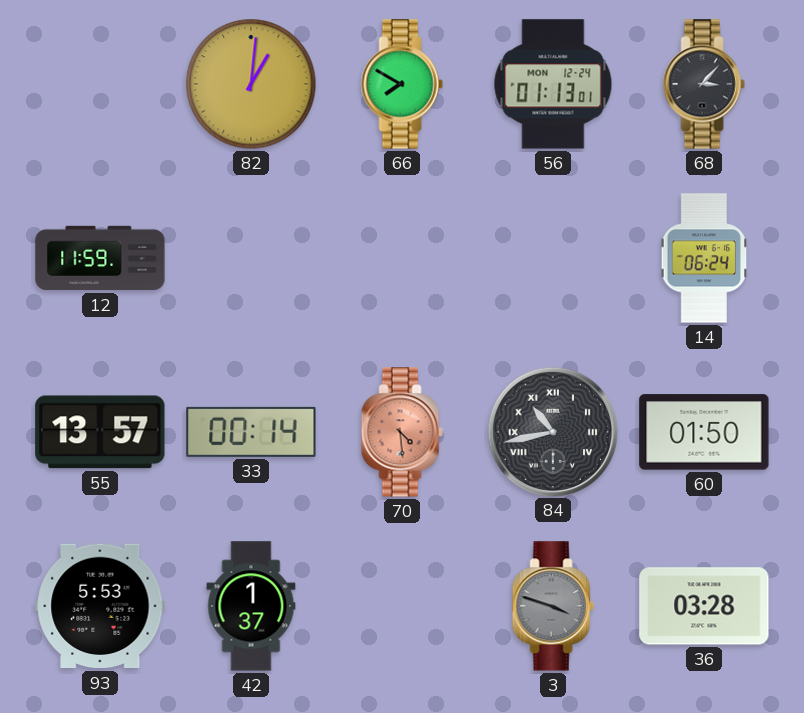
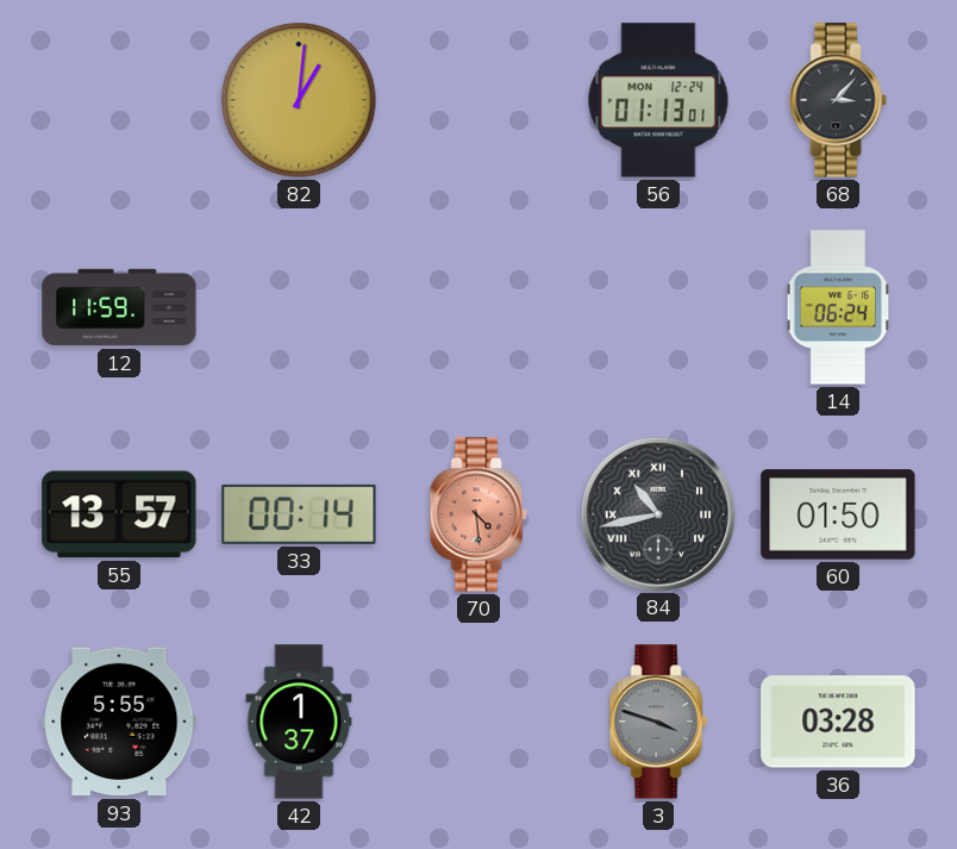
66: 7:50 -> none
93: 5:53 -> 5:55
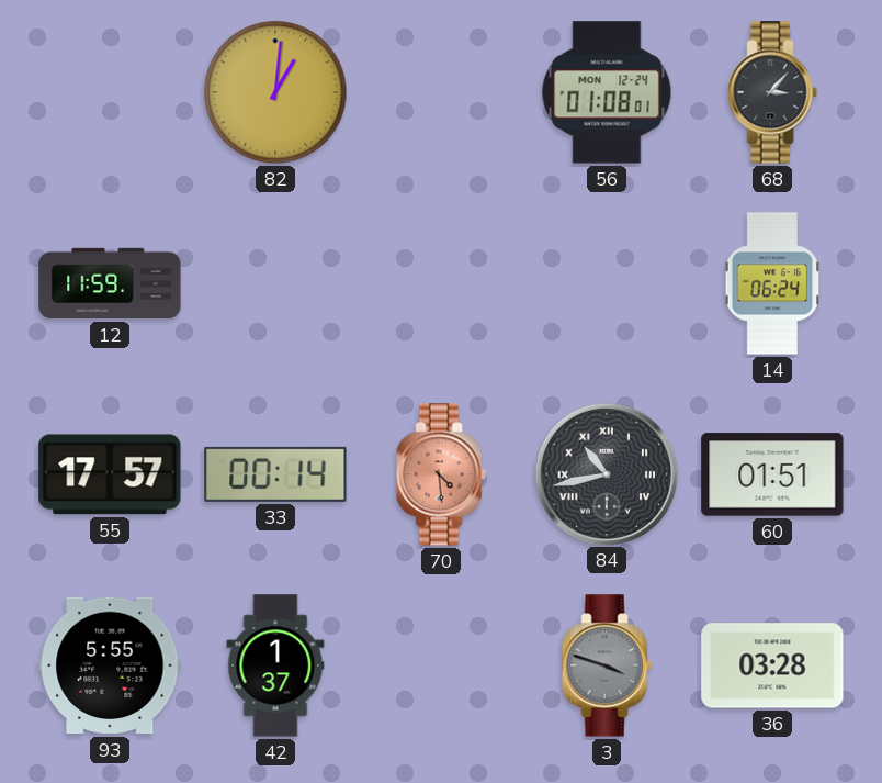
56: 01:13 -> 01:08
55: 13:57 -> 17:57
60: 01:50 -> 01:51
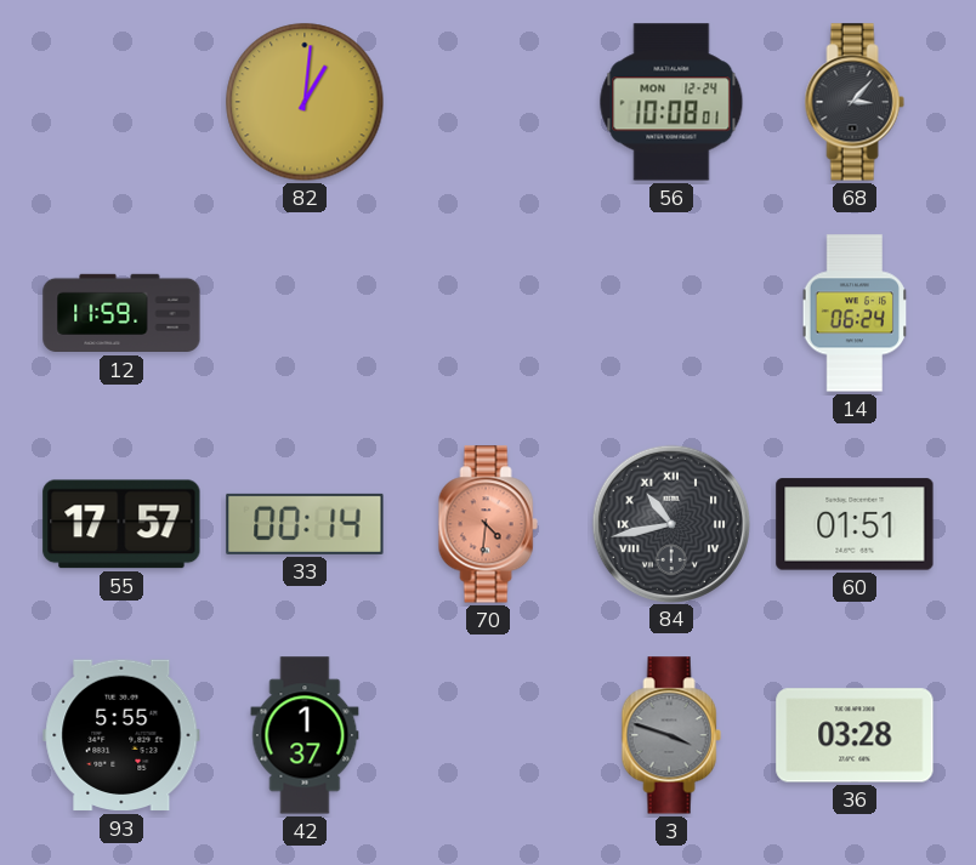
56: 01:08 -> 10:08
70: 4:29 -> 4:31
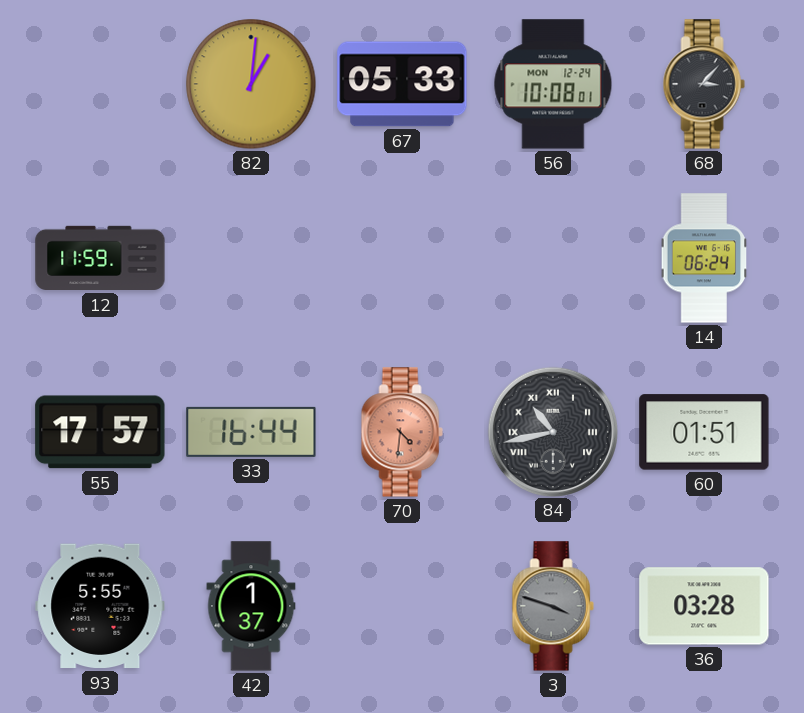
67: none -> 05:33
33: 00:14 -> 16:44
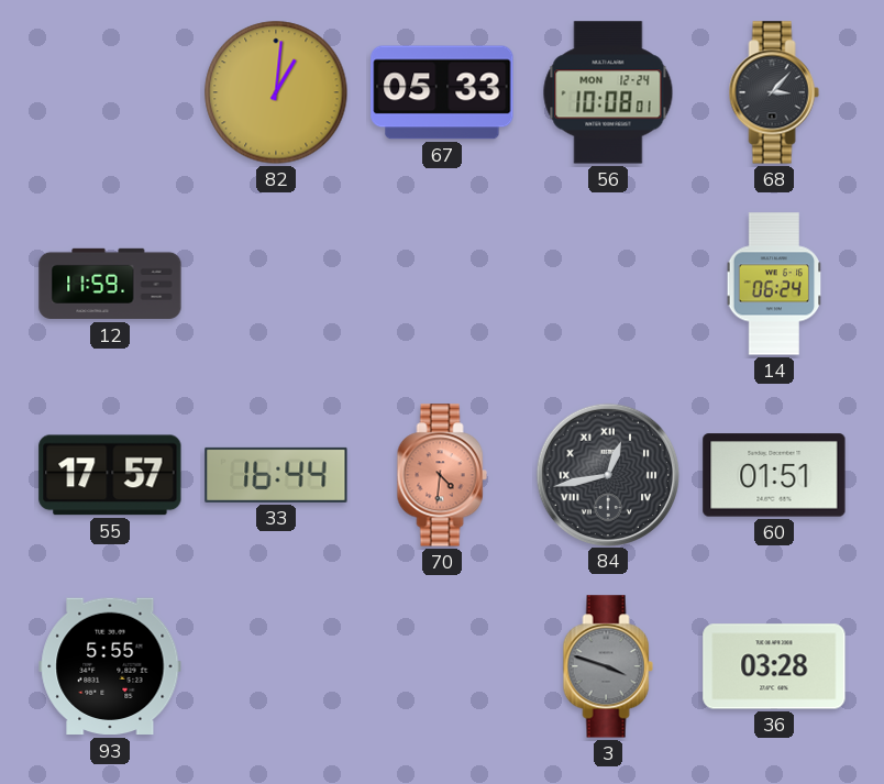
84: 10:43 -> 12:43
42: 1:37 -> none
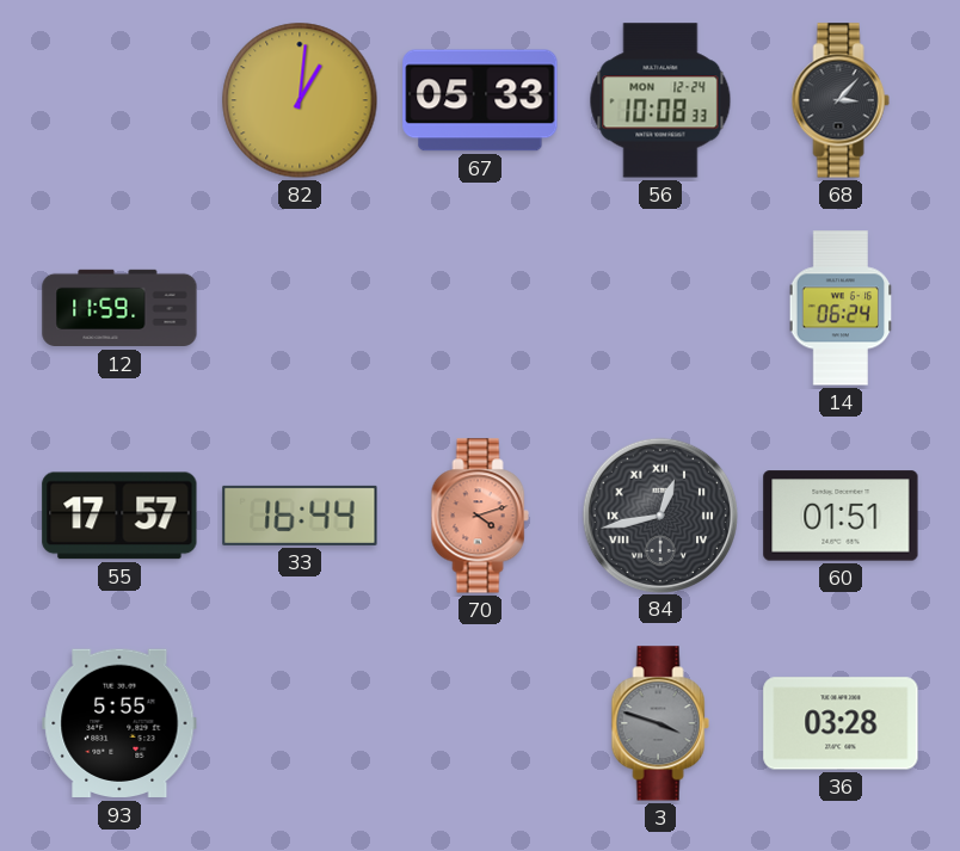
56: 10:08:01 -> 10:08:33
70: 4:31 -> 4:12
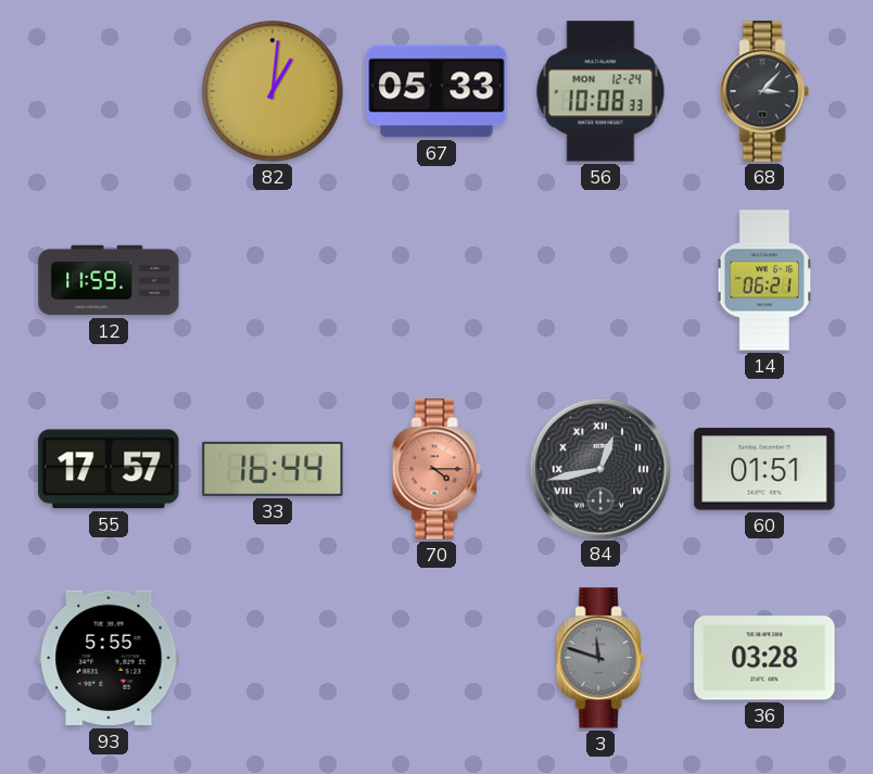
14: 06:24 -> 06:21
70: 4:12 -> 4:15
3: 3:48 -> 11:48
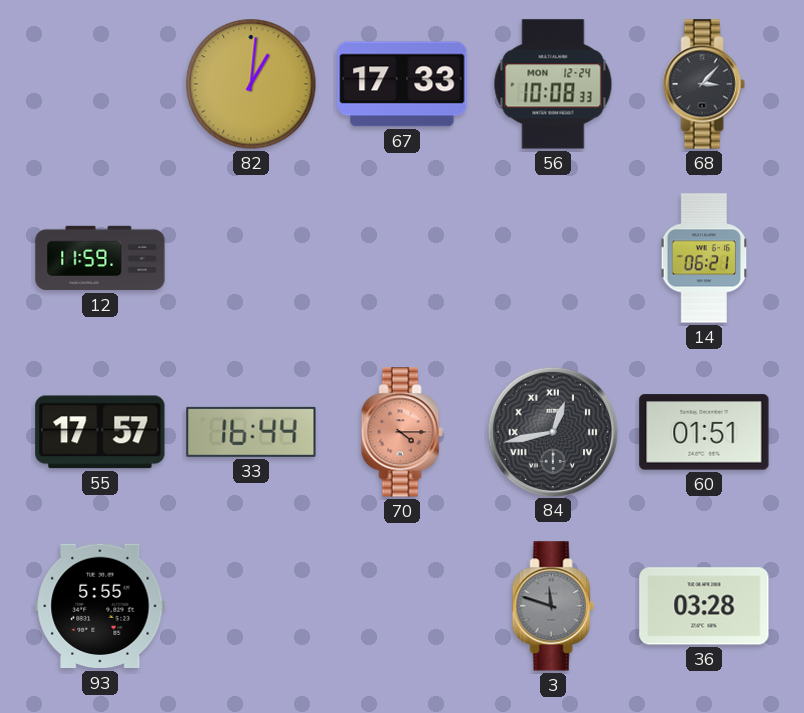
67: 05:33 -> 17:33
